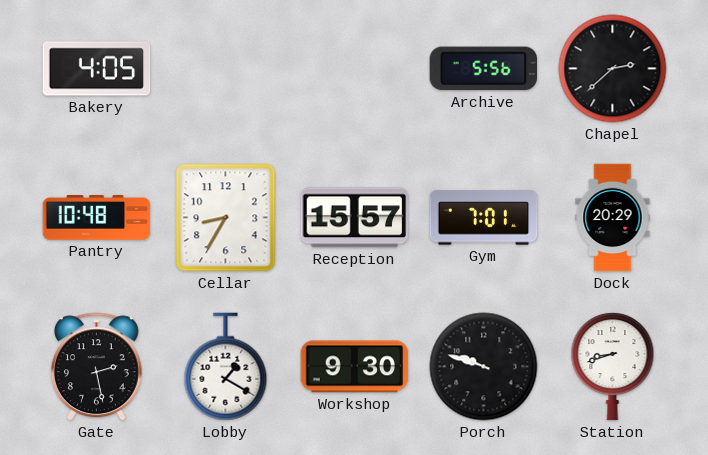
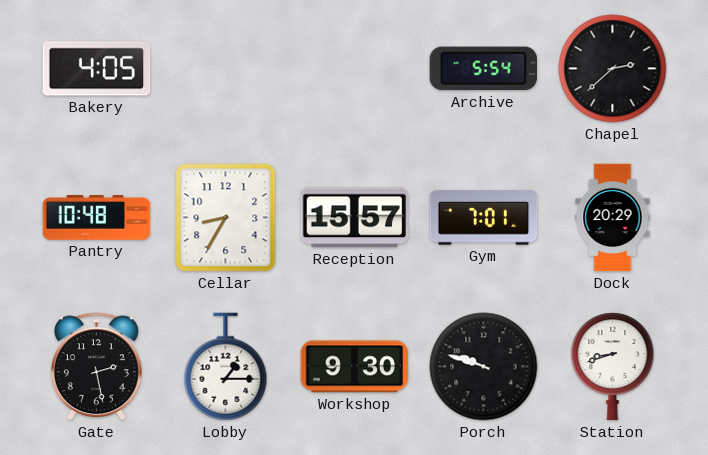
Archive: 5:56 -> 5:54
Lobby: 1:20 -> 1:15
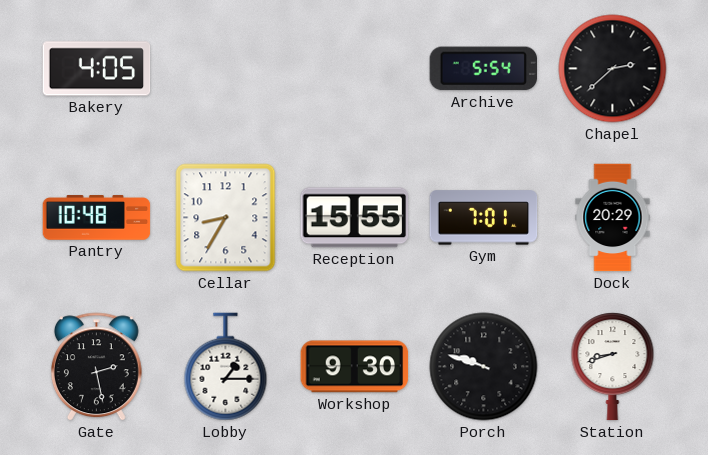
Reception: 15:57 -> 15:55
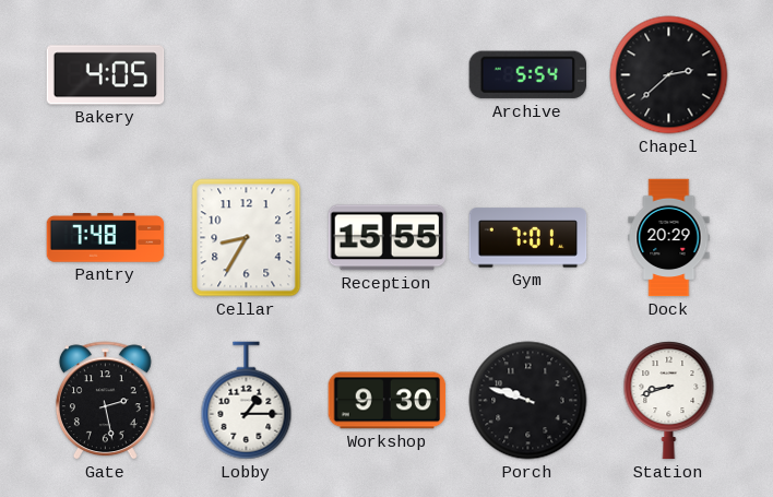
Pantry: 10:48 -> 7:48
